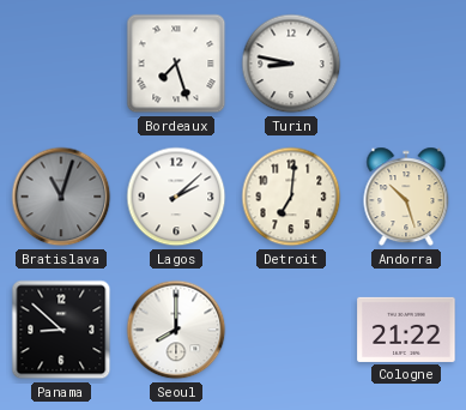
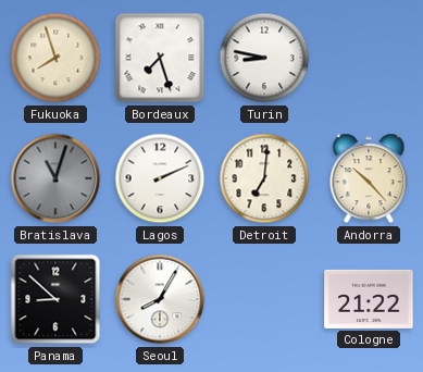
Fukuoka: none -> 7:57
Lagos: 2:08 -> 2:11
Andorra: 10:27 -> 10:23
Seoul: 8:00 -> 8:05
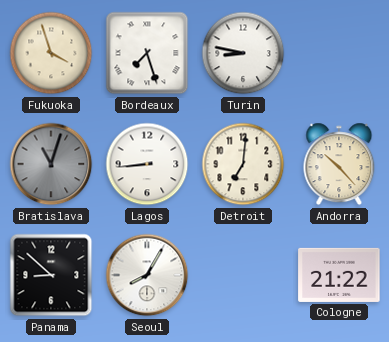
Fukuoka: 7:57 -> 3:57
Lagos: 2:11 -> 8:44
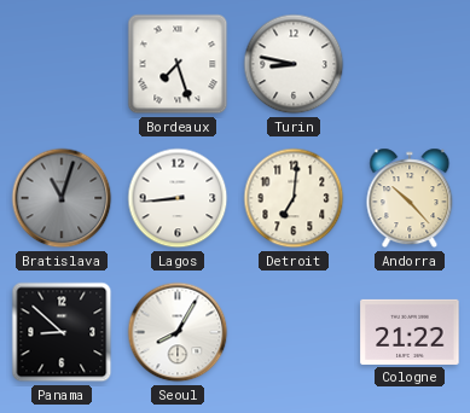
Fukuoka: 3:57 -> none
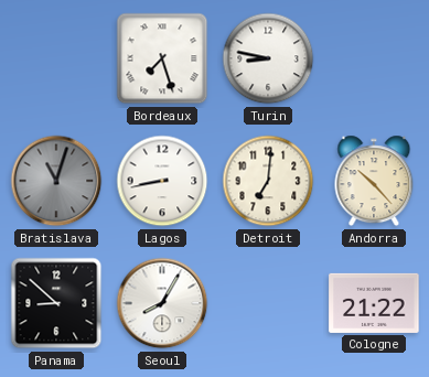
Lagos: 8:44 -> 8:43
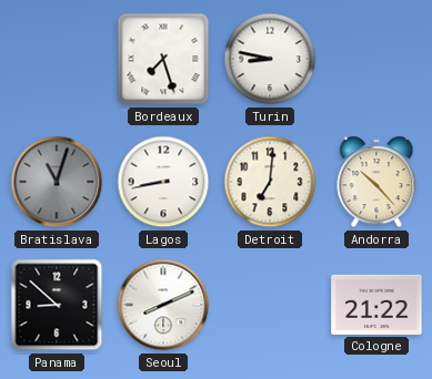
Seoul: 8:05 -> 8:11
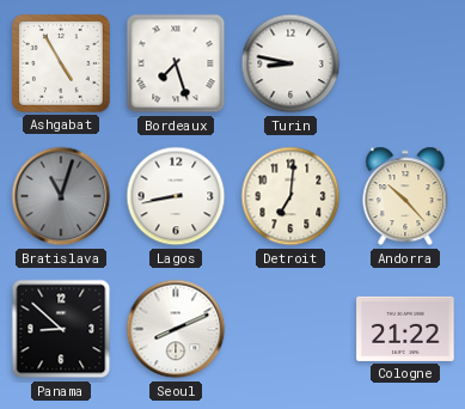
Ashgabat: none -> 4:55
